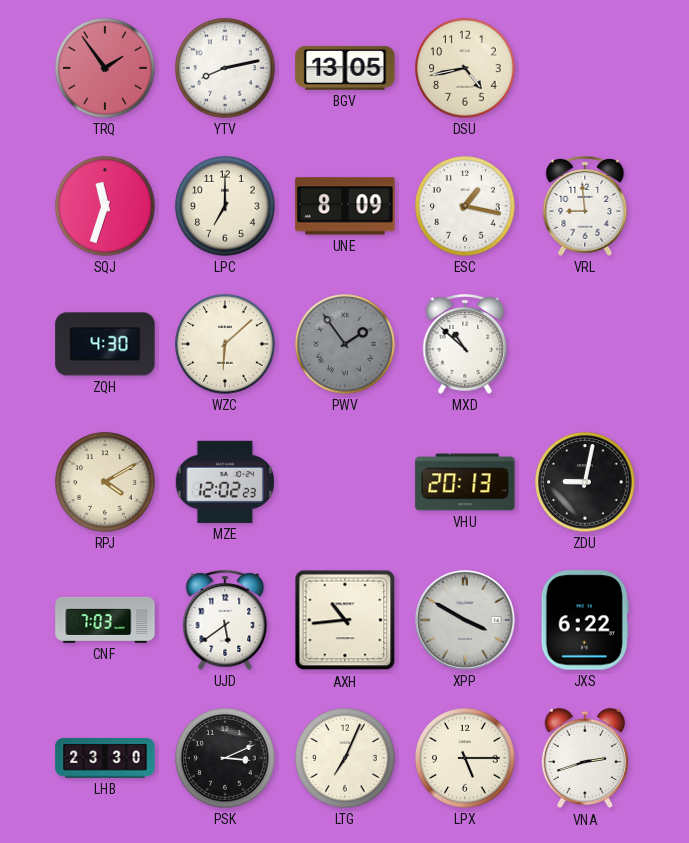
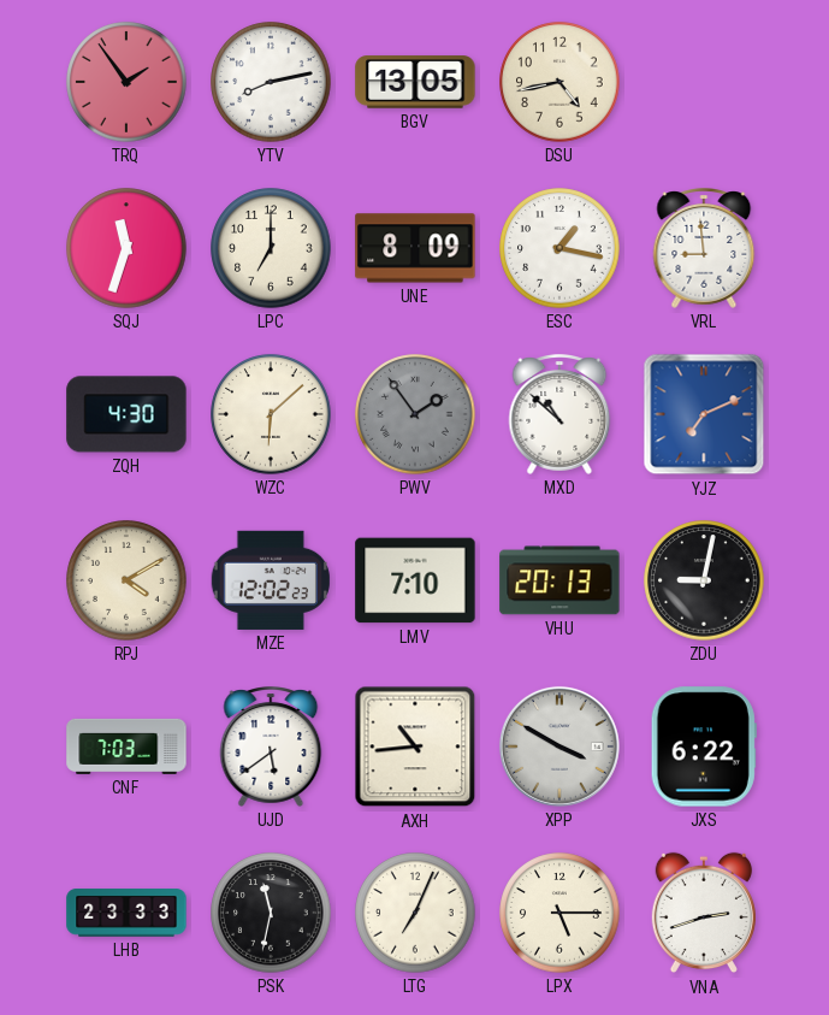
YJZ: none -> 7:11
LMV: none -> 7:10
LHB: 23:30 -> 23:33
PSK: 3:11 -> 11:32
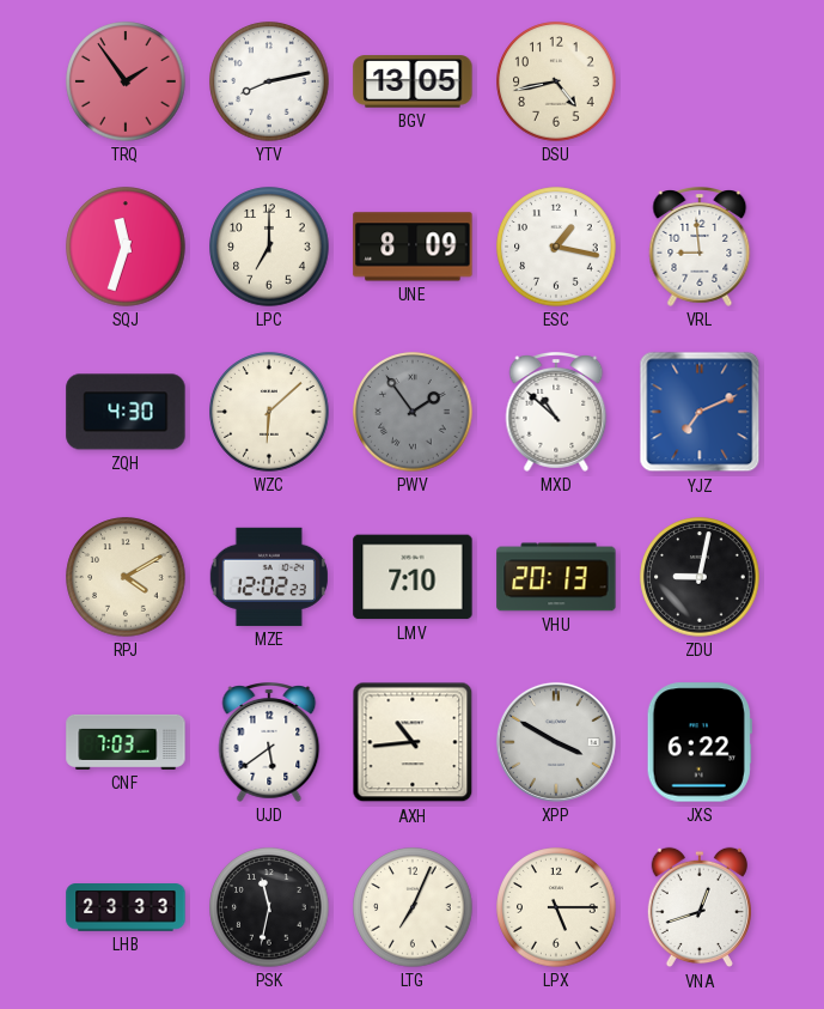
VNA: 2:42 -> 12:42
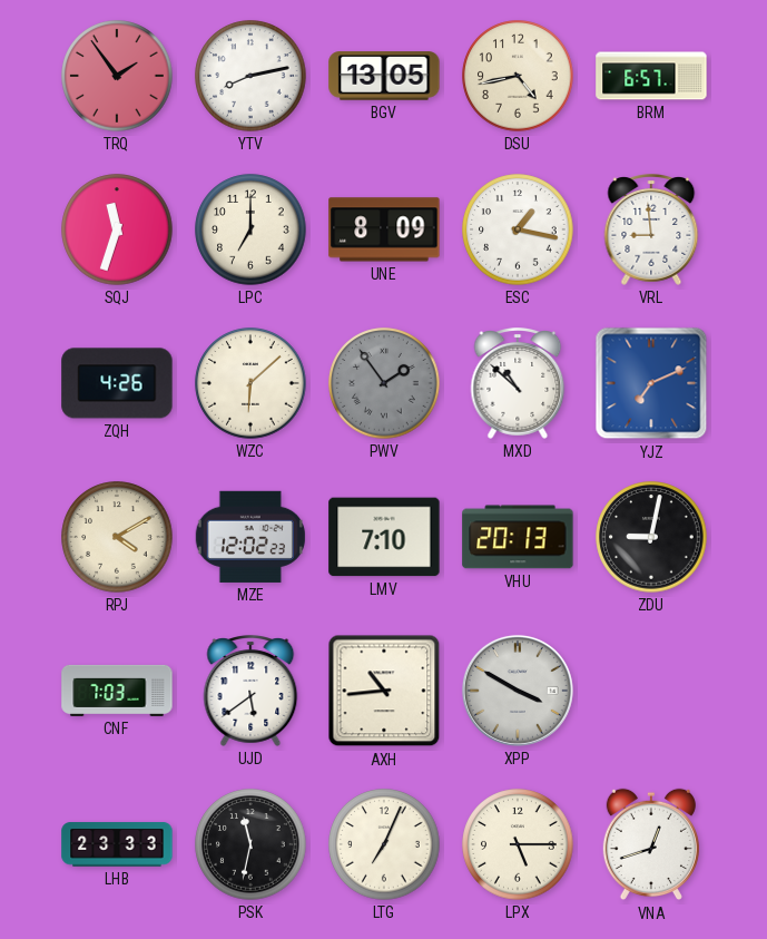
BRM: none -> 6:57
ZQH: 4:30 -> 4:26
JXS: 6:22 -> none
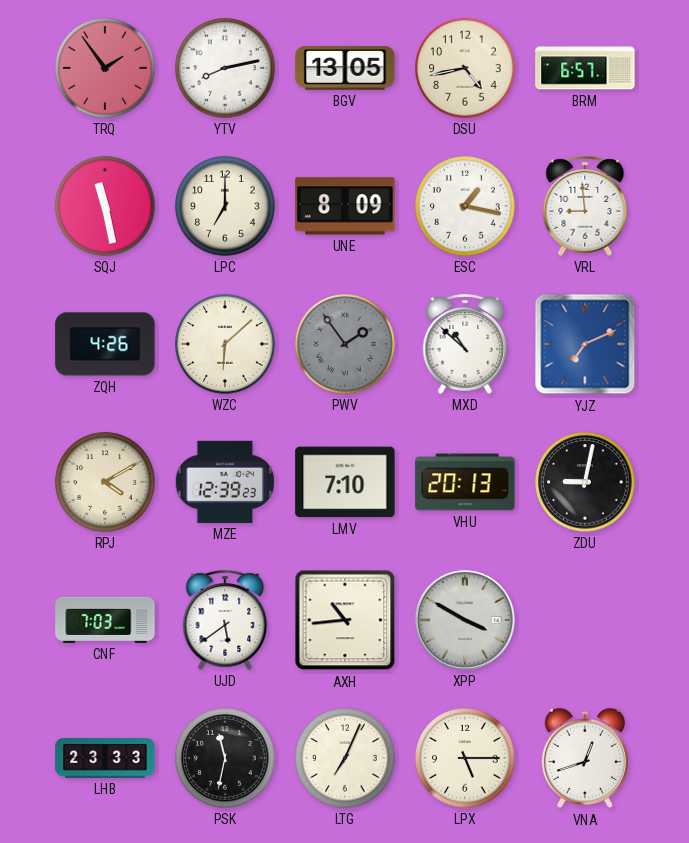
SQJ: 11:33 -> 11:28
MZE: 12:02 -> 12:39
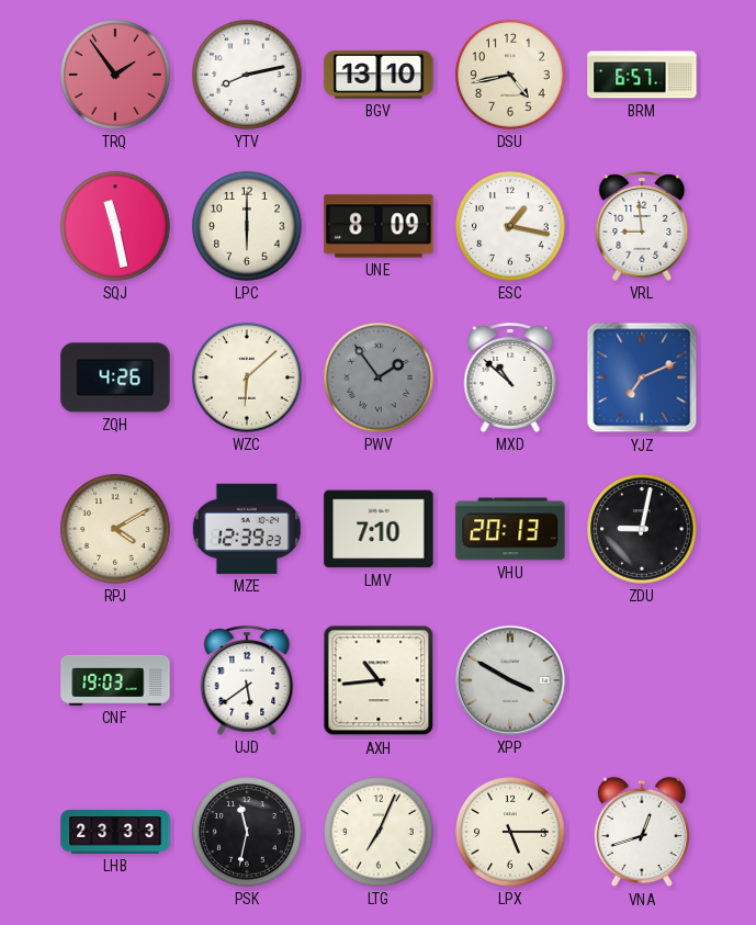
BGV: 13:05 -> 13:10
LPC: 7:00 -> 6:00
CNF: 7:03 -> 19:03
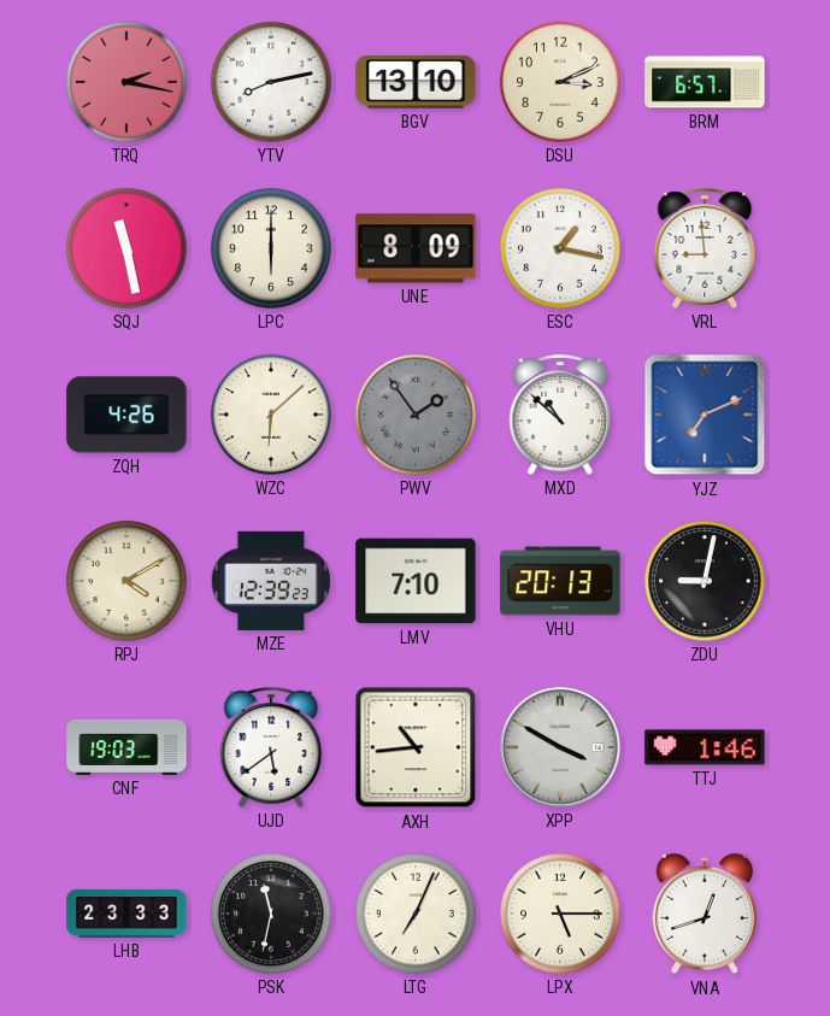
TRQ: 1:54 -> 2:17
DSU: 4:43 -> 3:11
TTJ: none -> 1:46
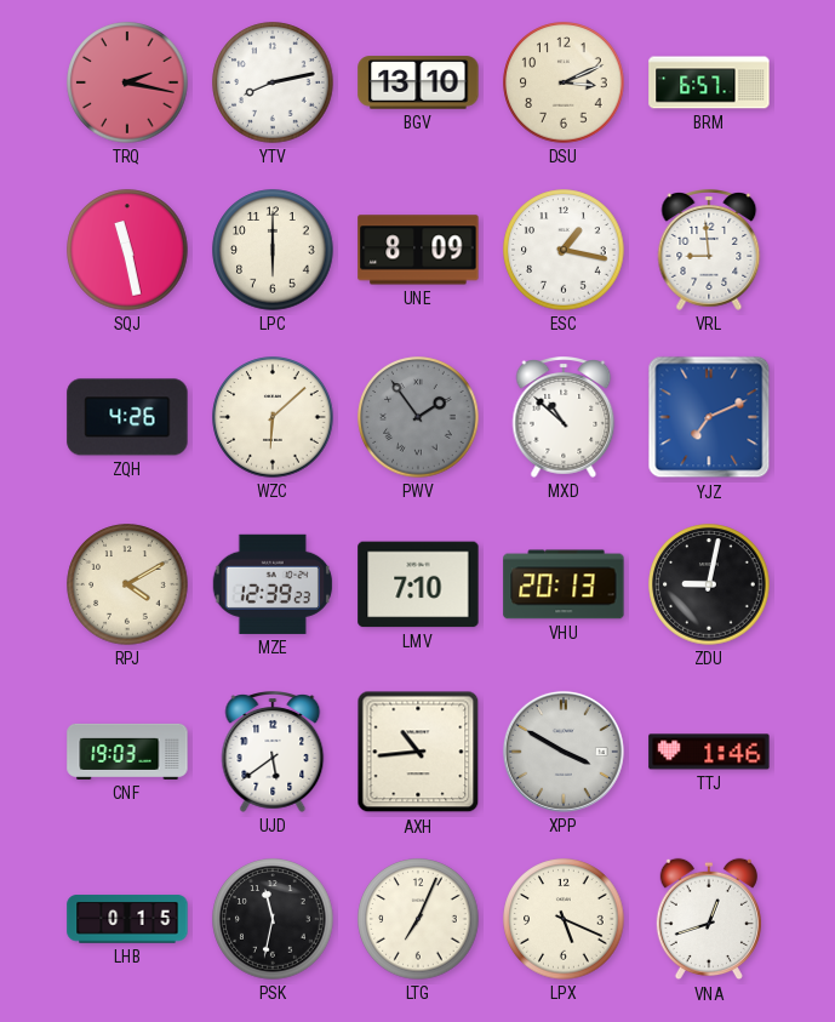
LHB: 23:33 -> 0:15
LPX: 5:15 -> 5:19
